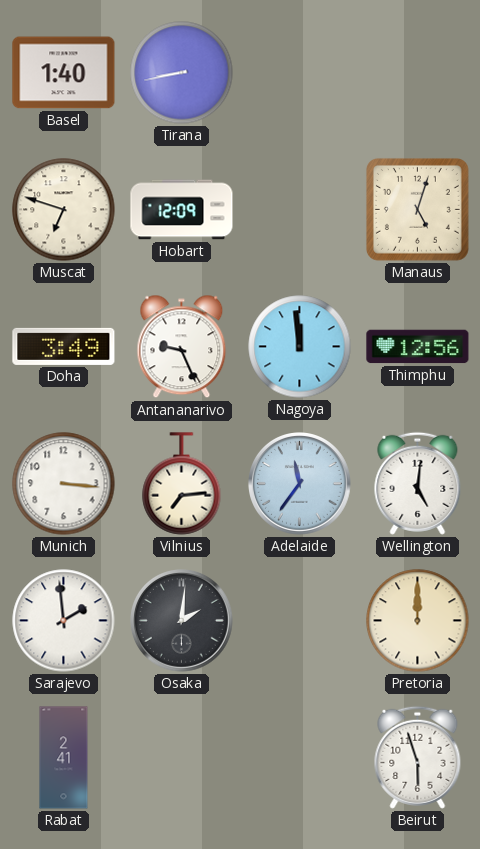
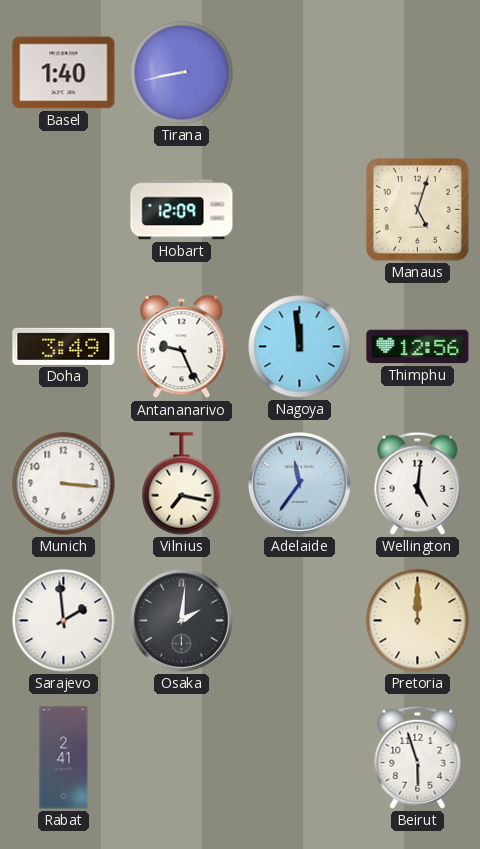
Muscat: 6:48 -> none
Vilnius: 7:14 -> 7:17
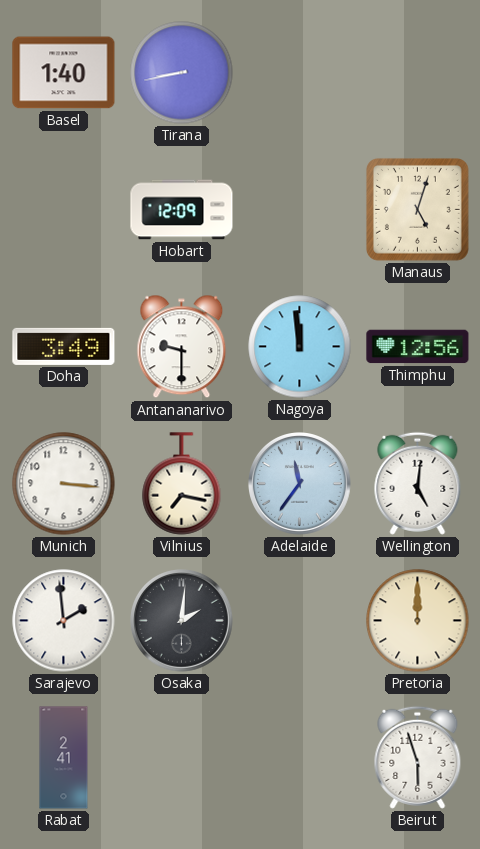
Antananarivo: 9:26 -> 9:30
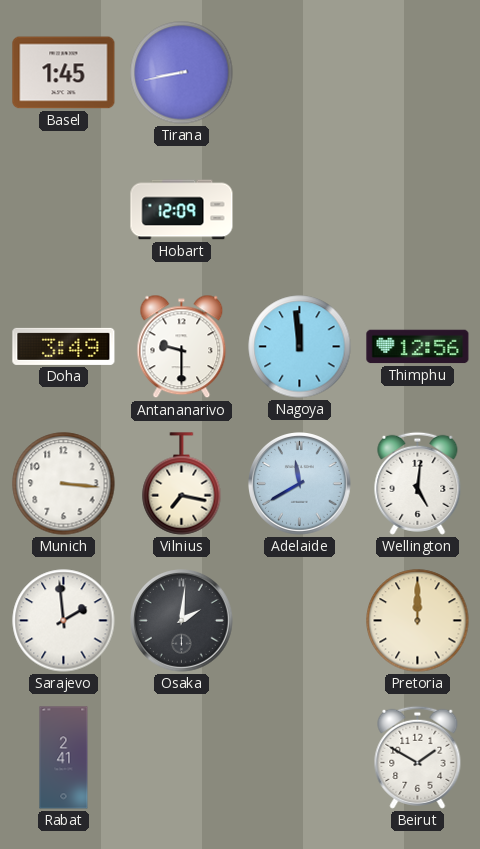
Basel: 1:40 -> 1:45
Manaus: 5:03 -> none
Adelaide: 11:36 -> 11:40
Beirut: 5:57 -> 1:50
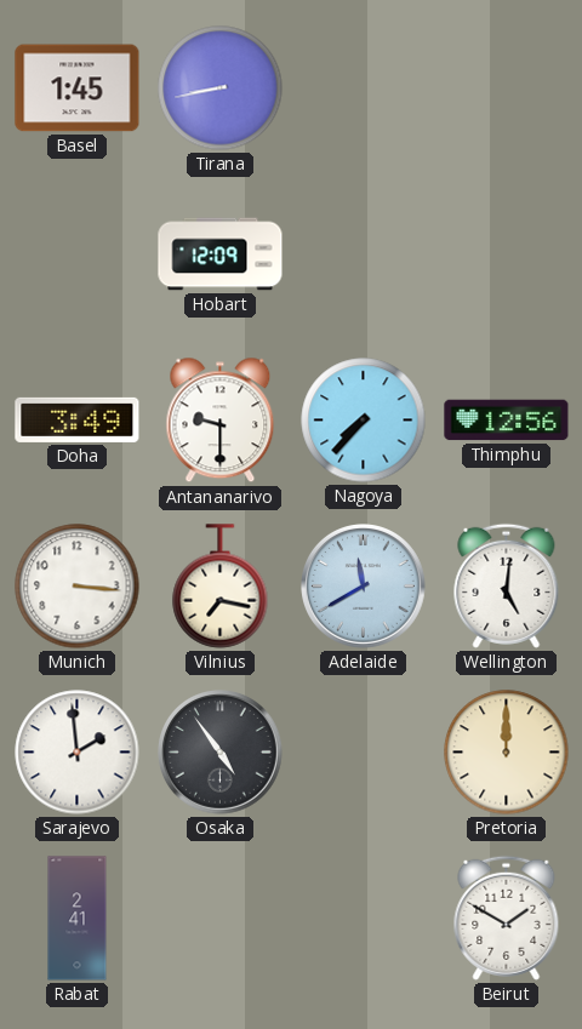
Nagoya: 11:59 -> 7:37
Osaka: 2:01 -> 4:54
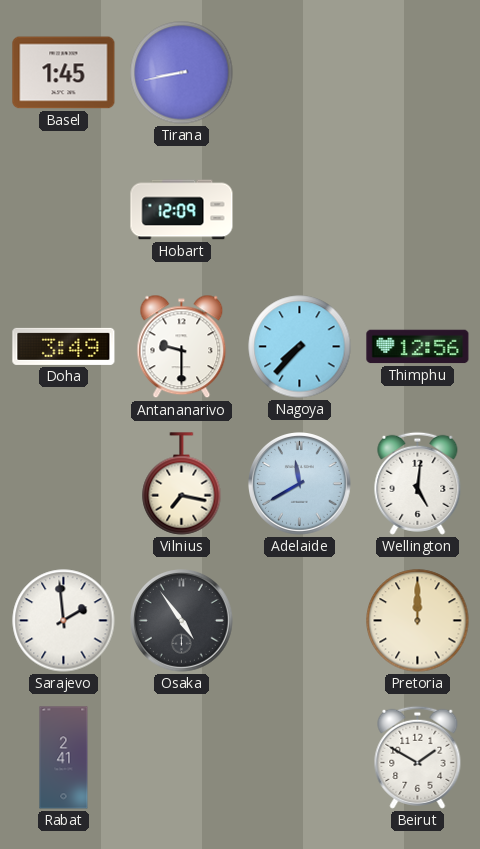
Munich: 3:16 -> none
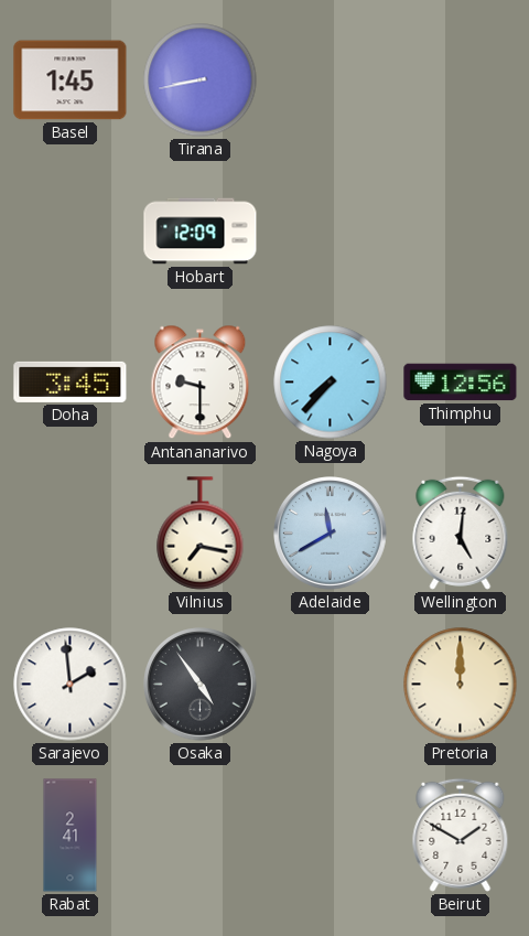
Doha: 3:49 -> 3:45
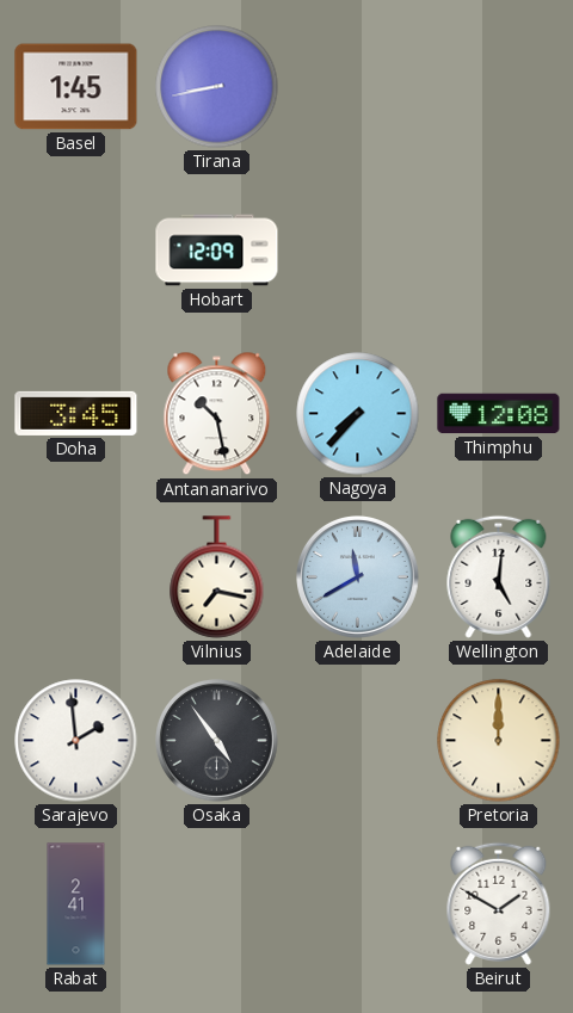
Antananarivo: 9:30 -> 10:28
Thimphu: 12:56 -> 12:08
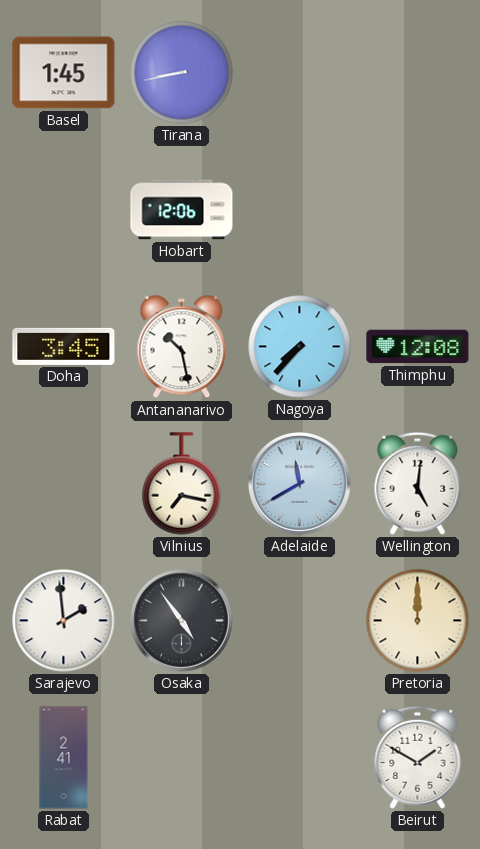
Hobart: 12:09 -> 12:06
